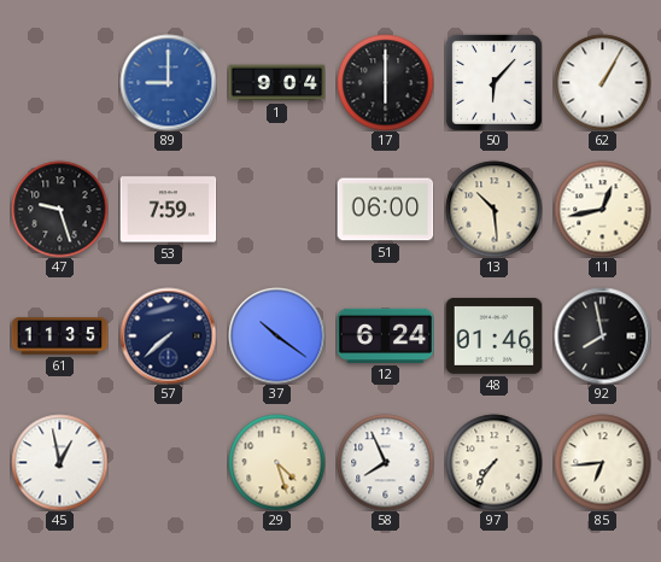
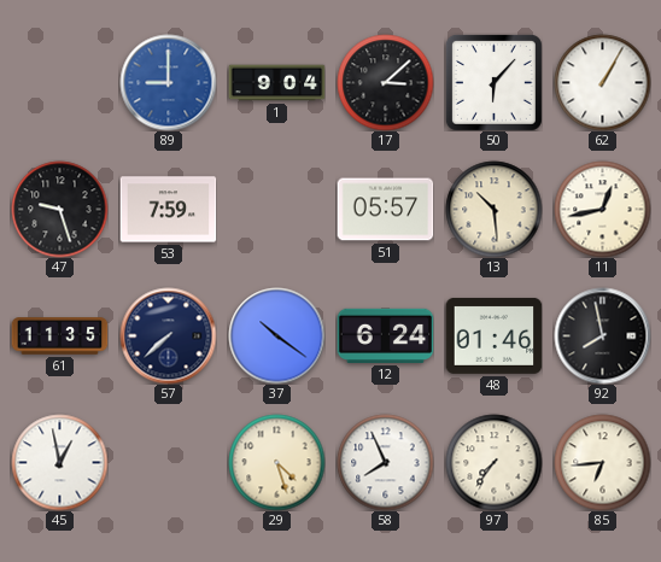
17: 6:00 -> 3:08
51: 06:00 -> 05:57
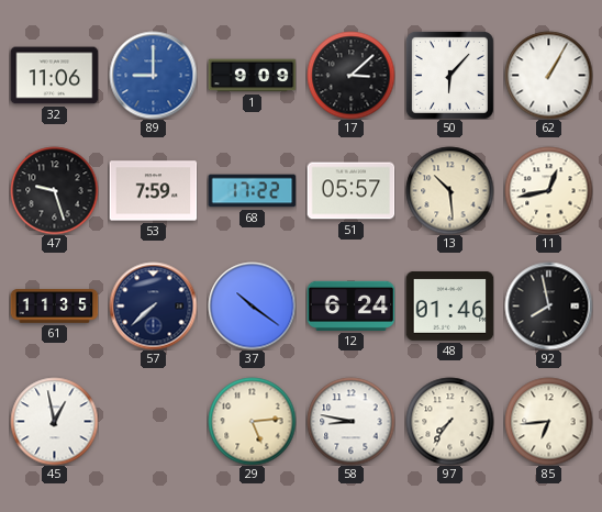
32: none -> 11:06
1: 9:04 -> 9:09
68: none -> 17:22
29: 4:27 -> 5:14
58: 7:56 -> 8:47
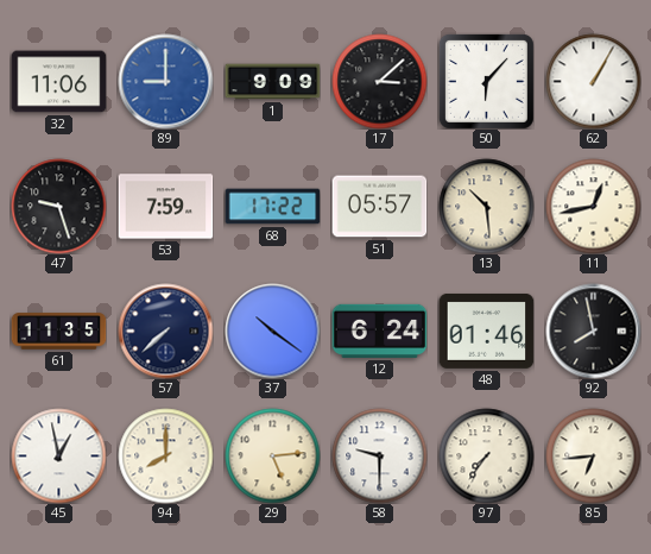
94: none -> 8:00
58: 8:47 -> 9:30
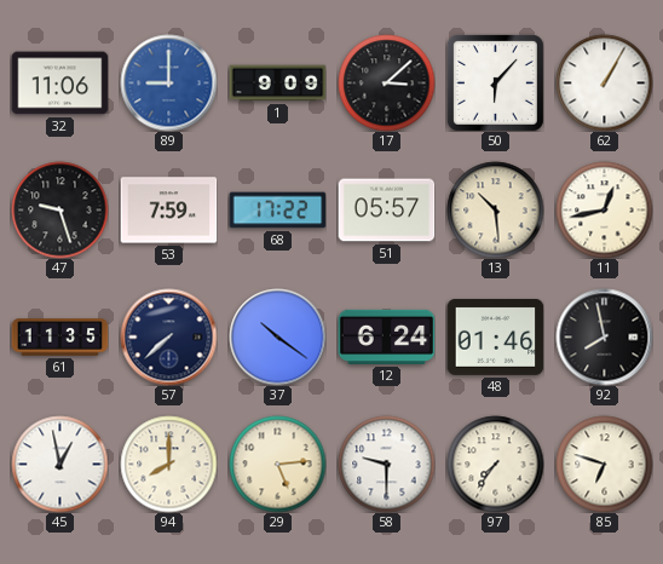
85: 6:44 -> 6:48
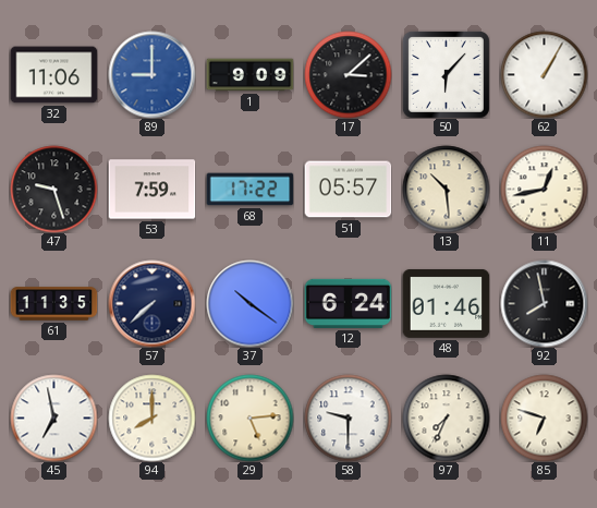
45: 12:58 -> 6:58
97: 7:36 -> 7:34
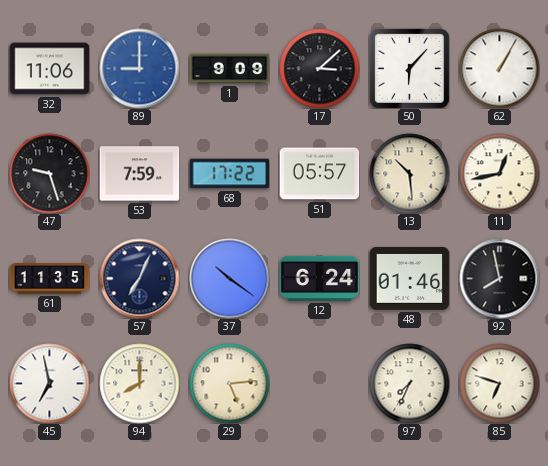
57: 7:38 -> 7:04
58: 9:30 -> none
